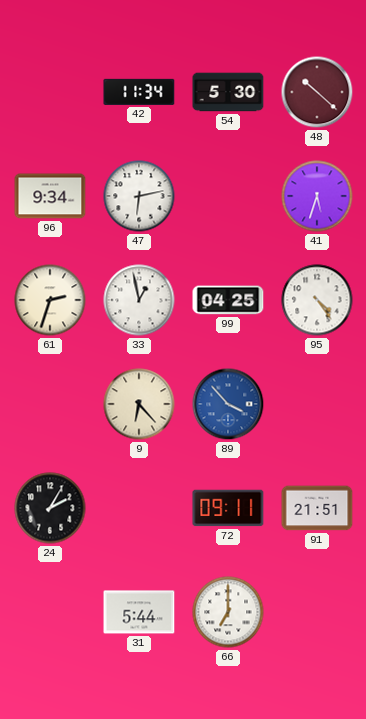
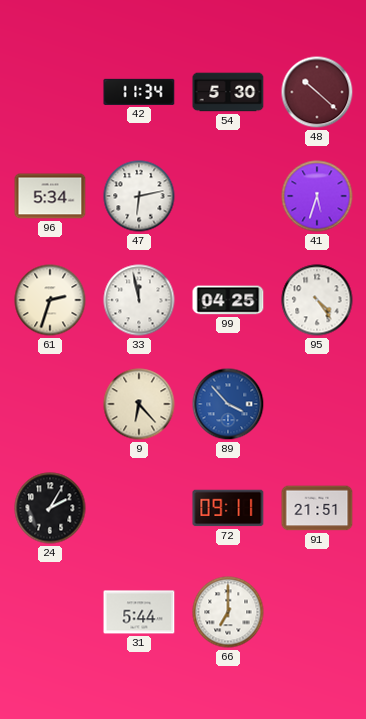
96: 9:34 -> 5:34
33: 12:58 -> 11:58
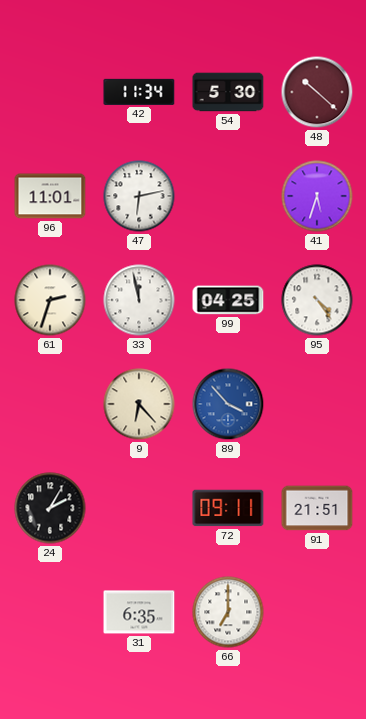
96: 5:34 -> 11:01
31: 5:44 -> 6:35
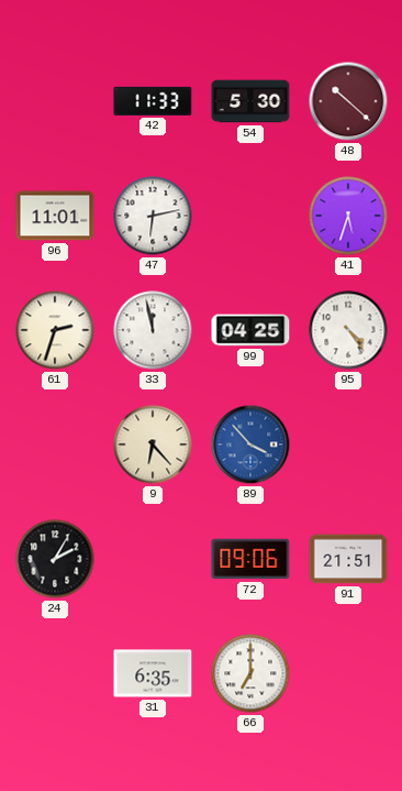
42: 11:34 -> 11:33
72: 09:11 -> 09:06
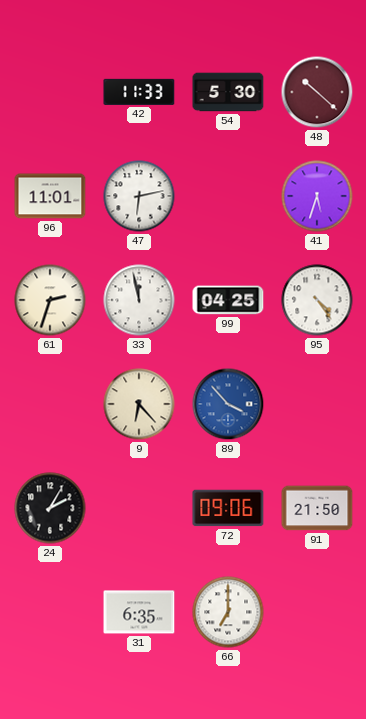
91: 21:51 -> 21:50
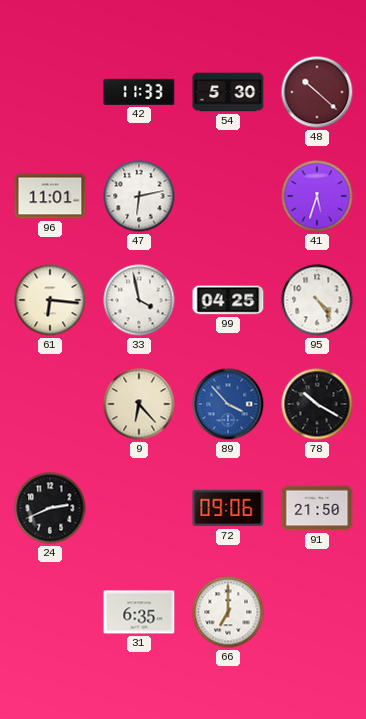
61: 2:33 -> 6:16
33: 11:58 -> 3:58
78: none -> 10:20
24: 2:05 -> 2:41
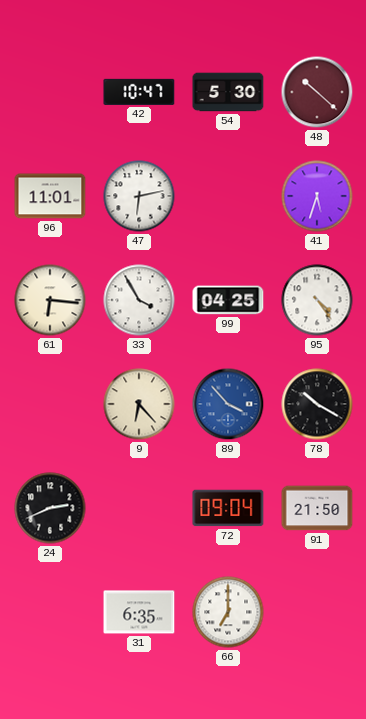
42: 11:33 -> 10:47
33: 3:58 -> 3:55
72: 09:06 -> 09:04
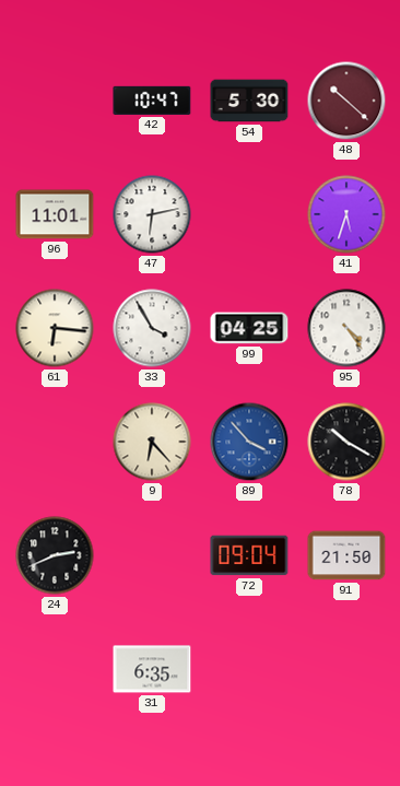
66: 7:00 -> none
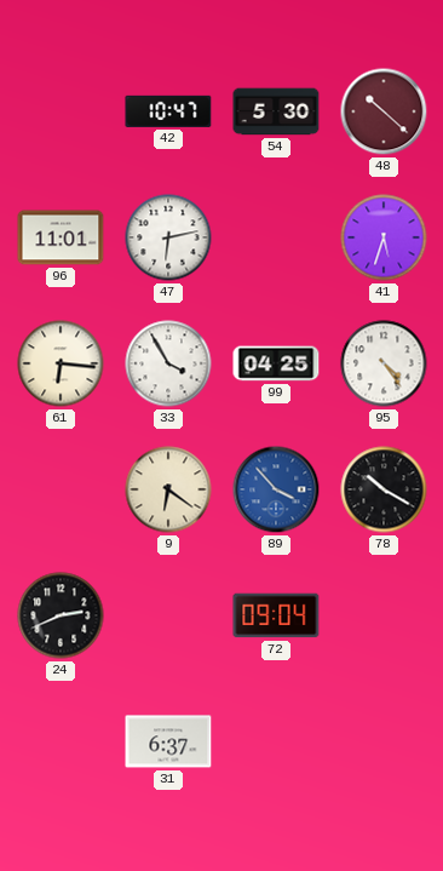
9: 6:23 -> 6:21
91: 21:50 -> none
31: 6:35 -> 6:37
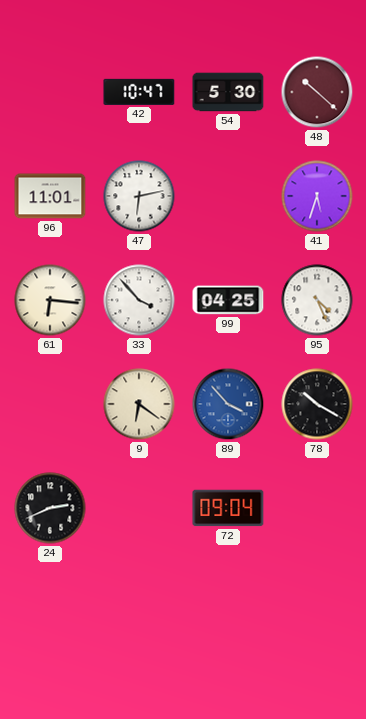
33: 3:55 -> 3:53
95: 4:24 -> 4:26
31: 6:37 -> none
